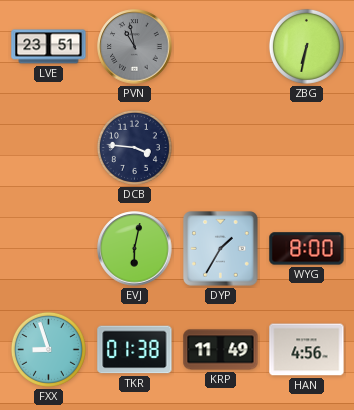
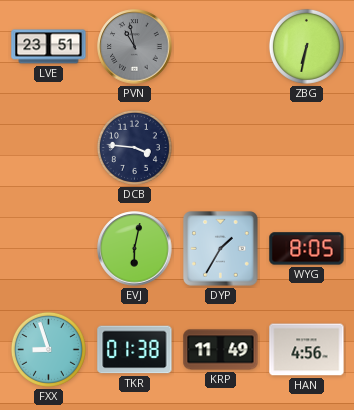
WYG: 8:00 -> 8:05
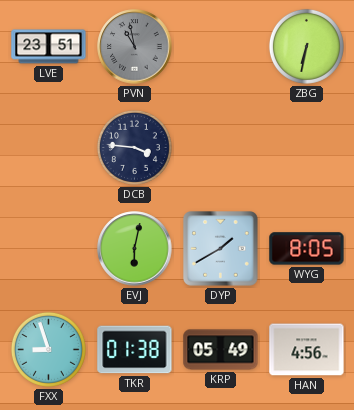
DYP: 1:35 -> 1:40
KRP: 11:49 -> 05:49
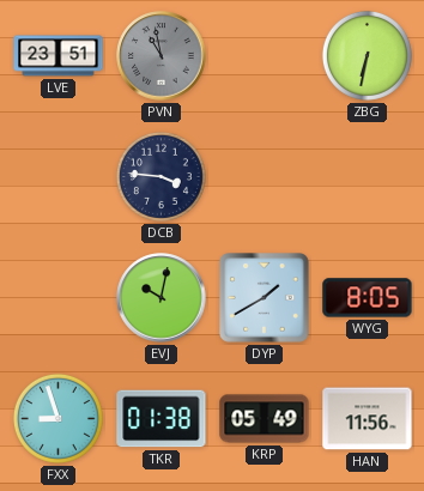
EVJ: 6:02 -> 10:02
HAN: 4:56 -> 11:56
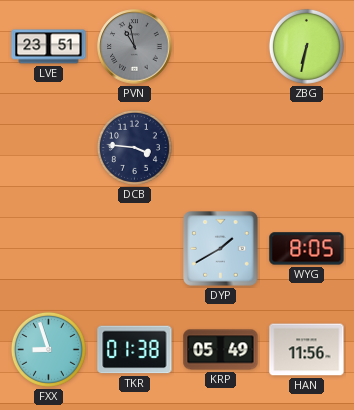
EVJ: 10:02 -> none
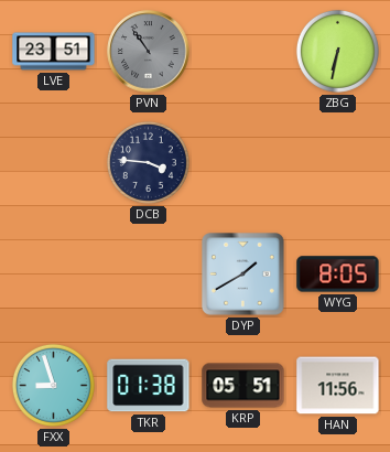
PVN: 10:58 -> 10:54
KRP: 05:49 -> 05:51
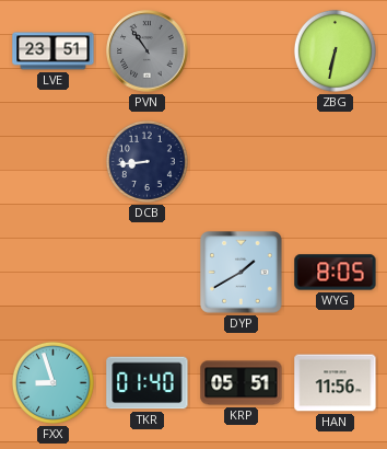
DCB: 3:46 -> 8:44
TKR: 01:38 -> 01:40
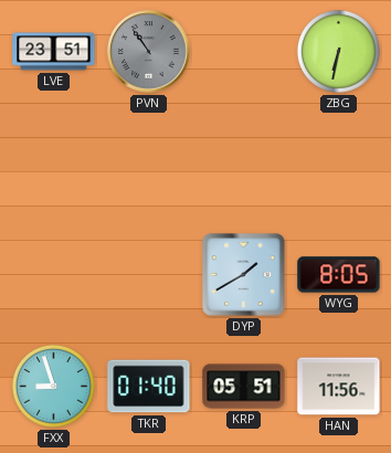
DCB: 8:44 -> none
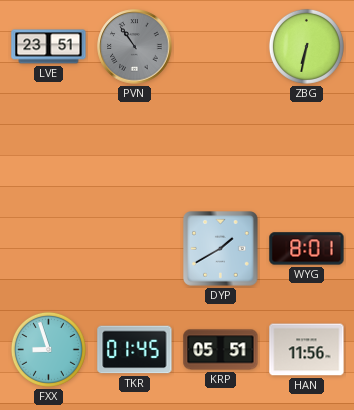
WYG: 8:05 -> 8:01
TKR: 01:40 -> 01:45
